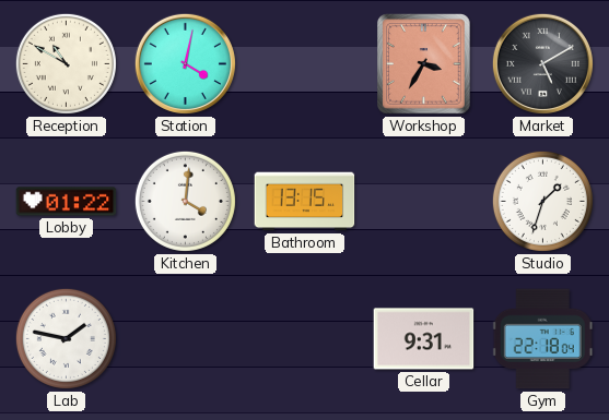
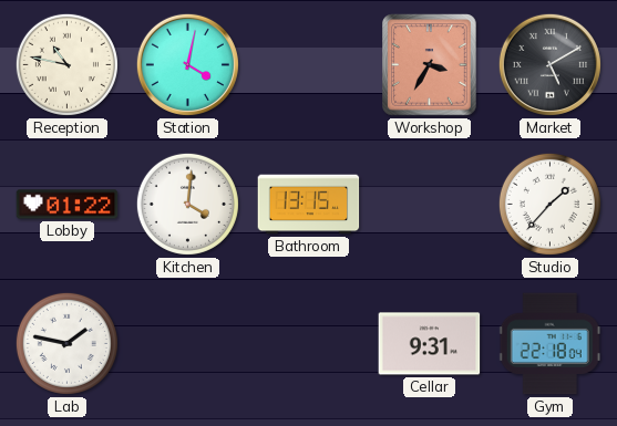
Reception: 10:50 -> 10:47
Studio: 1:33 -> 1:37
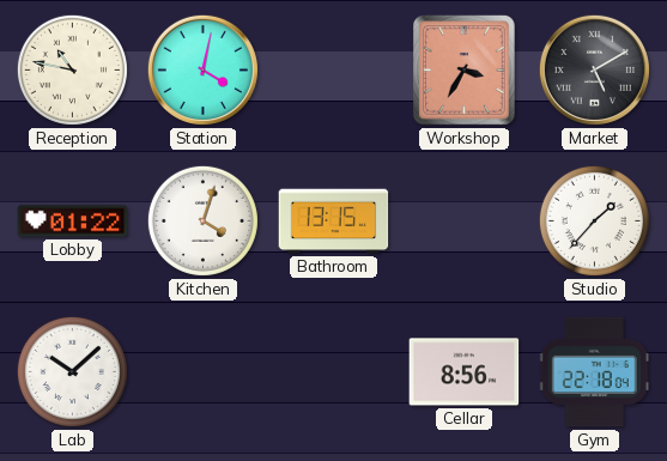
Kitchen: 4:01 -> 4:03
Lab: 1:47 -> 10:08
Cellar: 9:31 -> 8:56
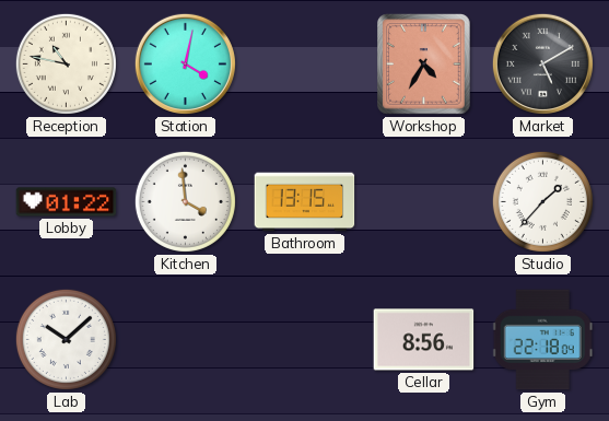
Workshop: 3:35 -> 4:35
Kitchen: 4:03 -> 3:59
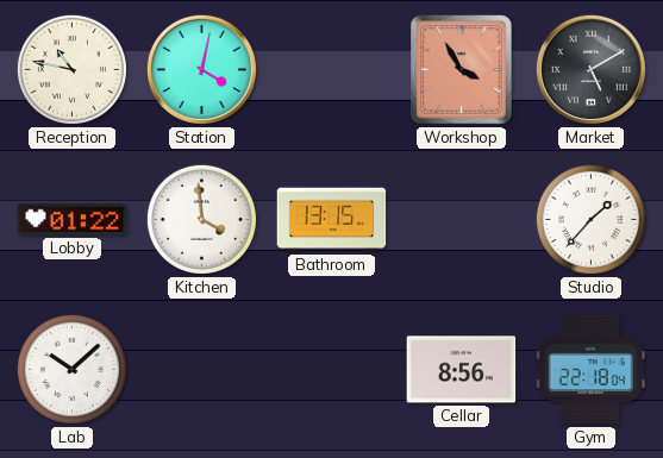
Workshop: 4:35 -> 3:55
